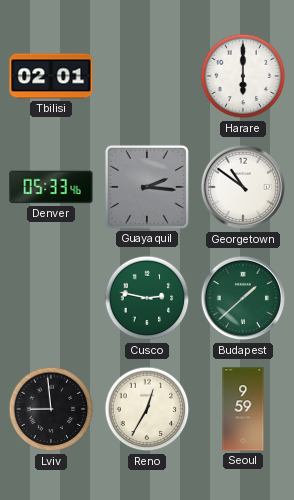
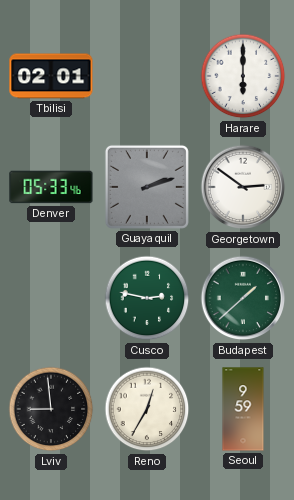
Guayaquil: 2:16 -> 2:12
Georgetown: 10:51 -> 2:51
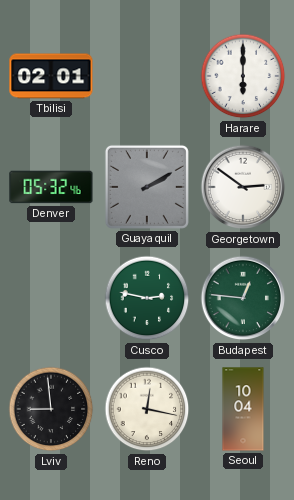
Denver: 05:33 -> 05:32
Guayaquil: 2:12 -> 2:10
Budapest: 1:38 -> 12:46
Reno: 12:35 -> 12:17
Seoul: 9:59 -> 10:04
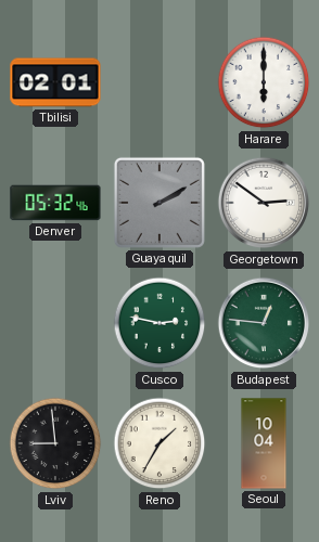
Reno: 12:17 -> 1:35
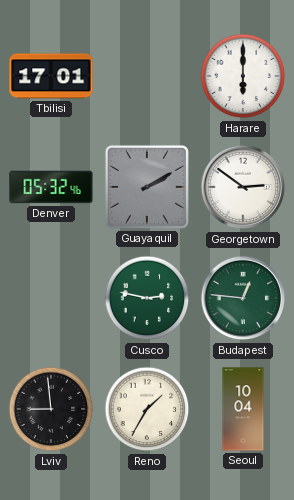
Tbilisi: 02:01 -> 17:01
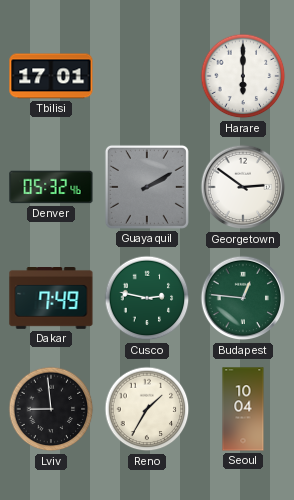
Dakar: none -> 7:49
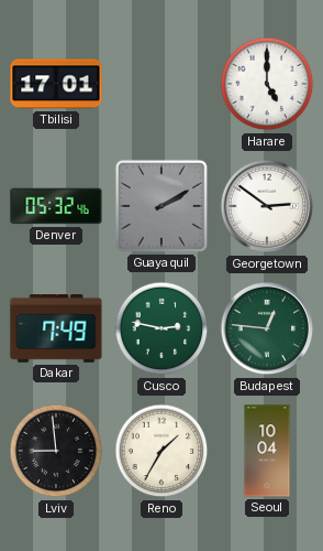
Harare: 6:00 -> 5:00
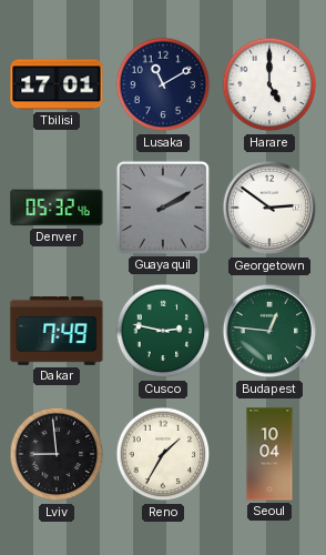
Lusaka: none -> 11:10
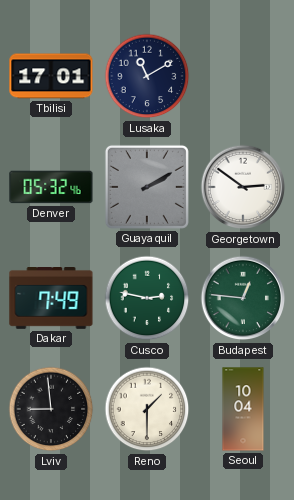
Harare: 5:00 -> none
Reno: 1:35 -> 1:30
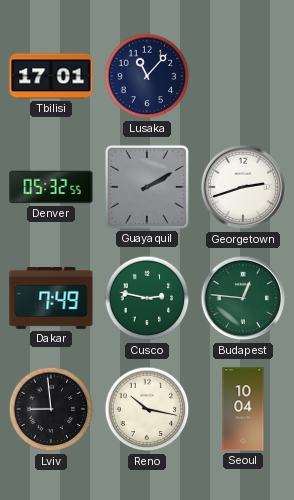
Lusaka: 11:10 -> 11:07
Denver: 05:32:46 -> 05:32:55
Georgetown: 2:51 -> 2:42
Reno: 1:30 -> 10:17
